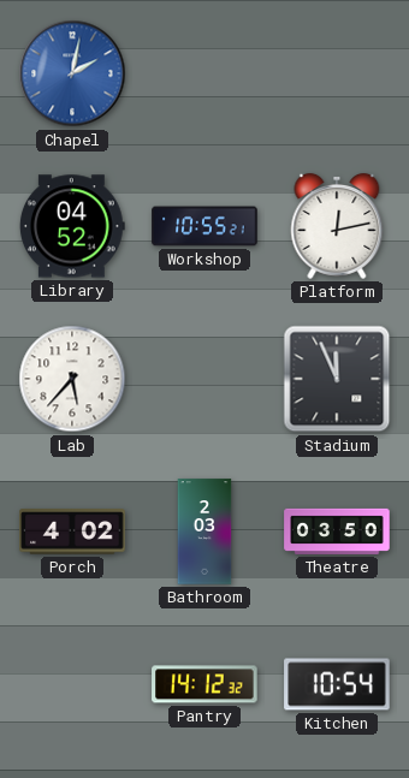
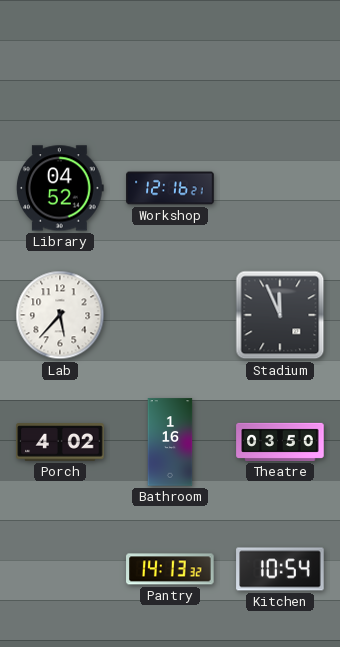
Chapel: 2:02 -> none
Workshop: 10:55 -> 12:16
Platform: 12:13 -> none
Bathroom: 2:03 -> 1:16
Pantry: 14:12 -> 14:13
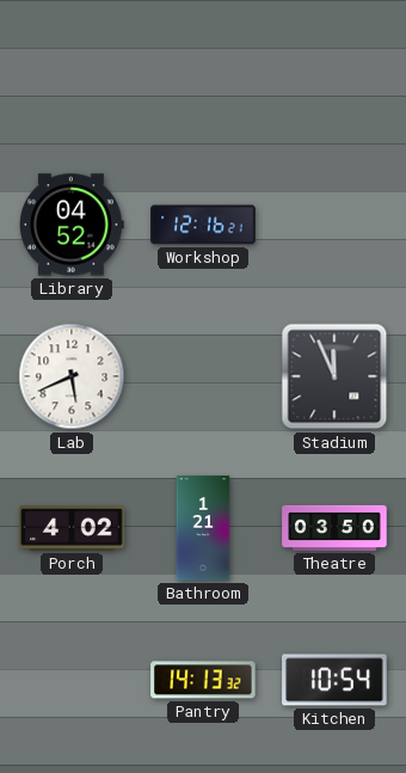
Lab: 5:37 -> 5:41
Bathroom: 1:16 -> 1:21
